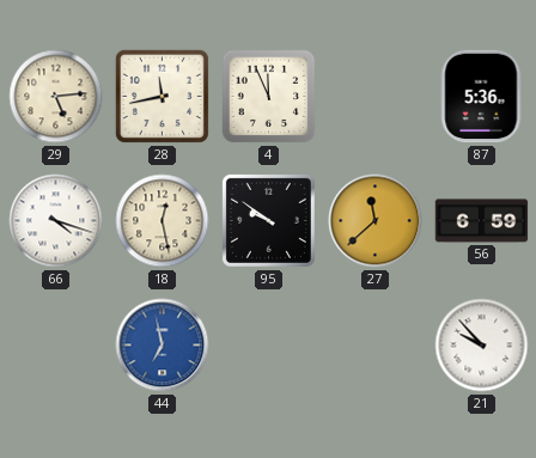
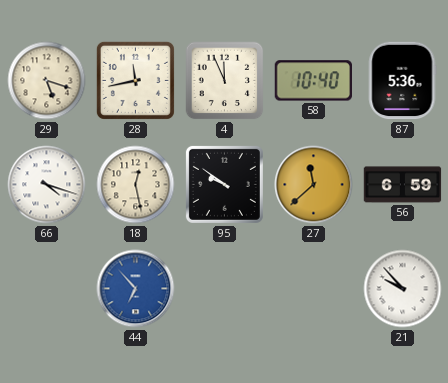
29: 5:14 -> 5:18
58: none -> 10:40
44: 6:58 -> 6:53
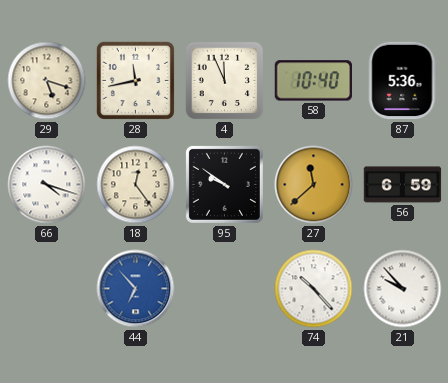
18: 12:28 -> 12:24
74: none -> 10:23
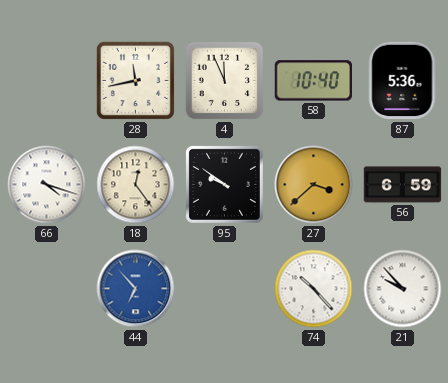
29: 5:18 -> none
27: 11:38 -> 3:38
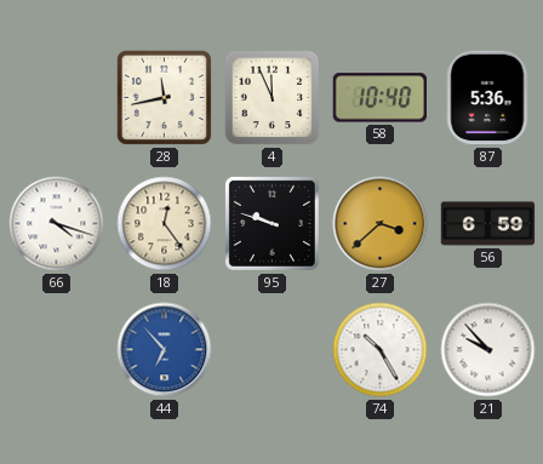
95: 9:51 -> 9:48
74: 10:23 -> 10:25
